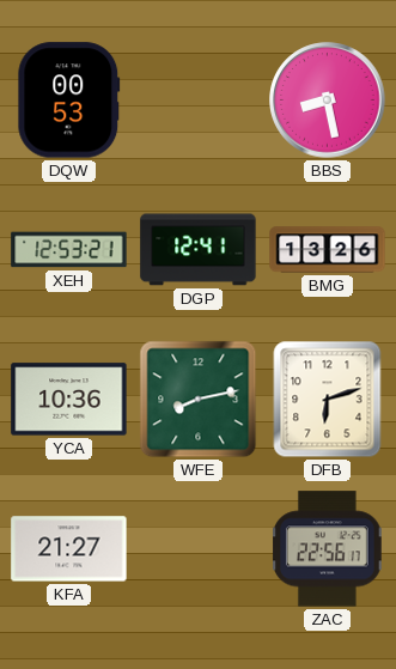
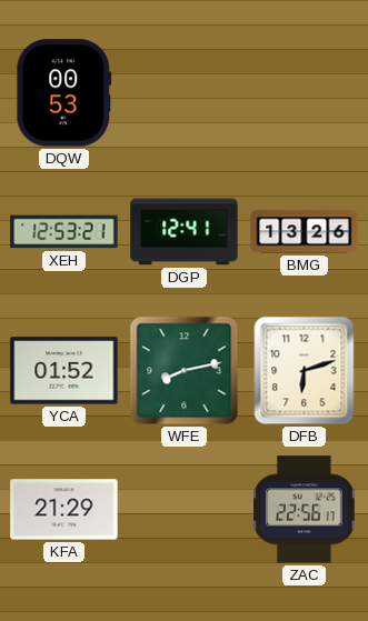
BBS: 8:28 -> none
YCA: 10:36 -> 01:52
KFA: 21:27 -> 21:29
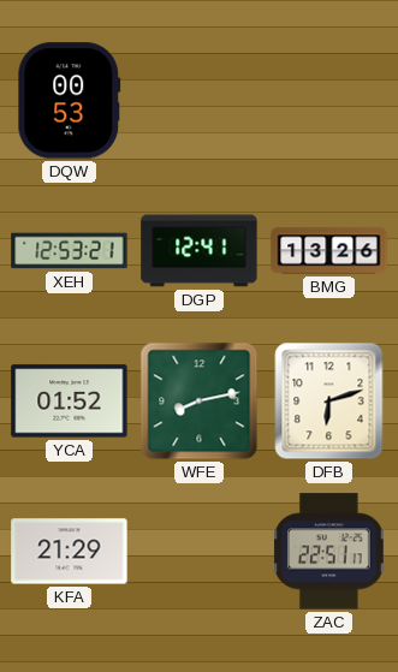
ZAC: 22:56 -> 22:51
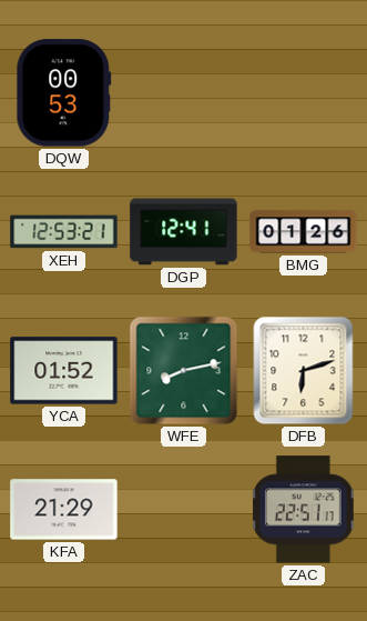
BMG: 13:26 -> 01:26
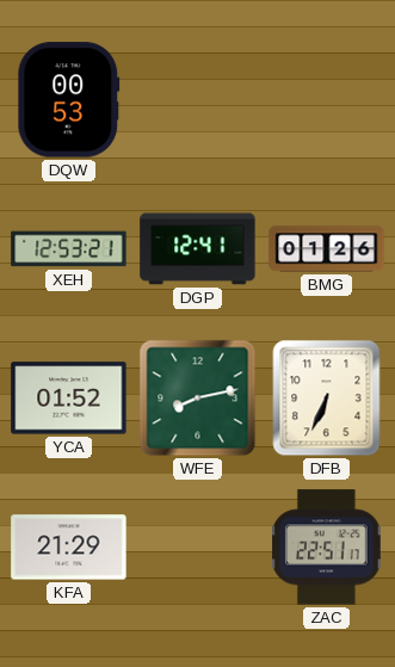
DFB: 6:12 -> 6:34
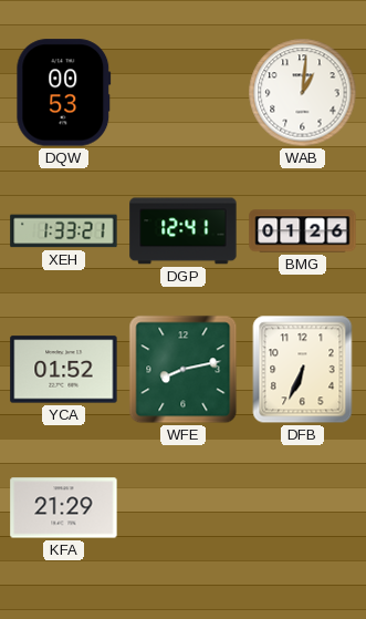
WAB: none -> 1:01
XEH: 12:53 -> 1:33
ZAC: 22:51 -> none
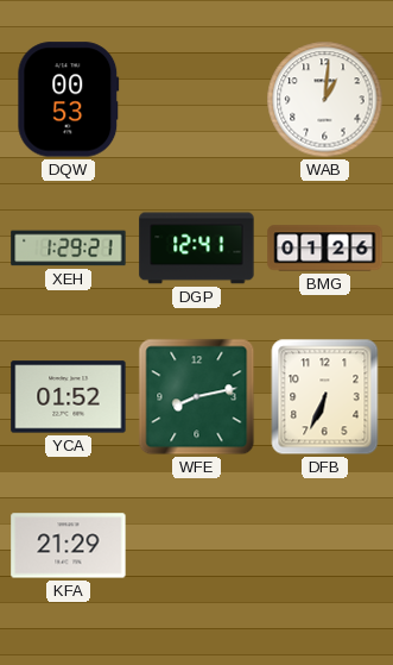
XEH: 1:33 -> 1:29
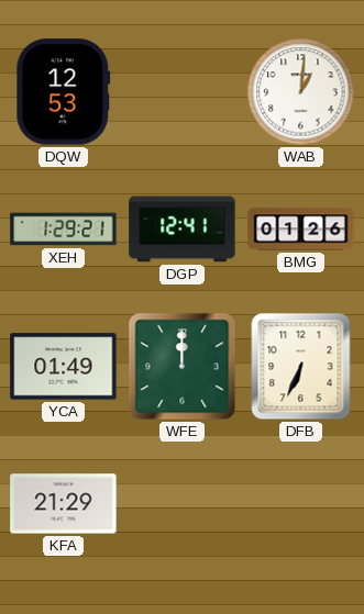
DQW: 00:53 -> 12:53
YCA: 01:52 -> 01:49
WFE: 8:13 -> 12:00
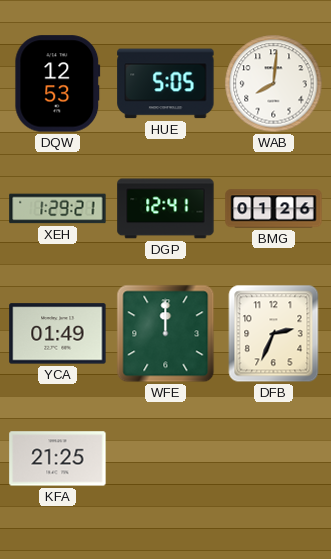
HUE: none -> 5:05
WAB: 1:01 -> 8:01
DFB: 6:34 -> 2:34
KFA: 21:29 -> 21:25
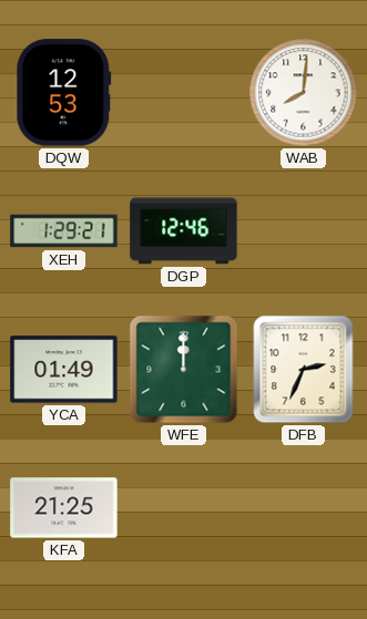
HUE: 5:05 -> none
DGP: 12:41 -> 12:46
BMG: 01:26 -> none
